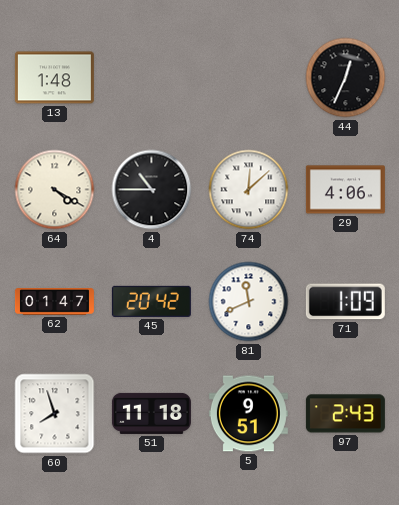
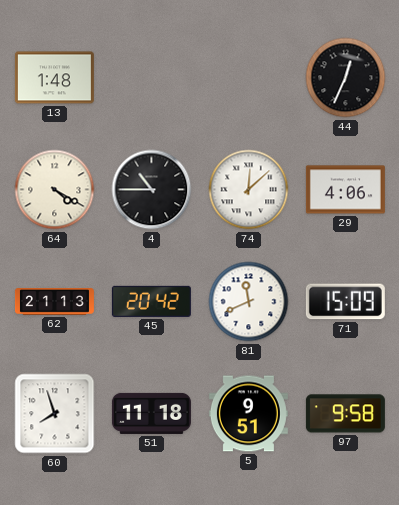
62: 01:47 -> 21:13
71: 1:09 -> 15:09
97: 2:43 -> 9:58
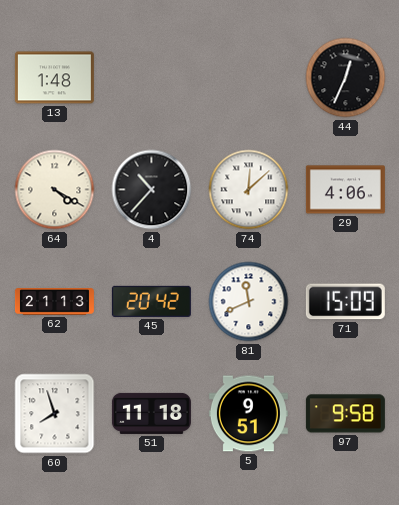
4: 10:45 -> 10:37
